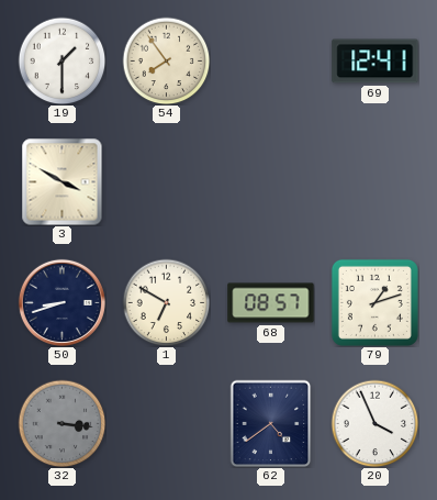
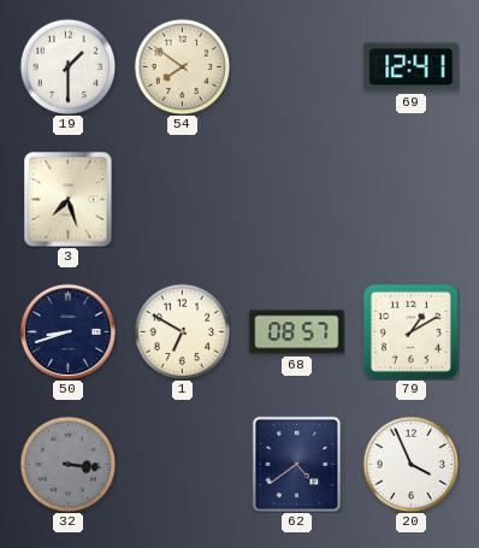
54: 7:54 -> 7:51
3: 3:50 -> 7:27
79: 1:12 -> 1:10
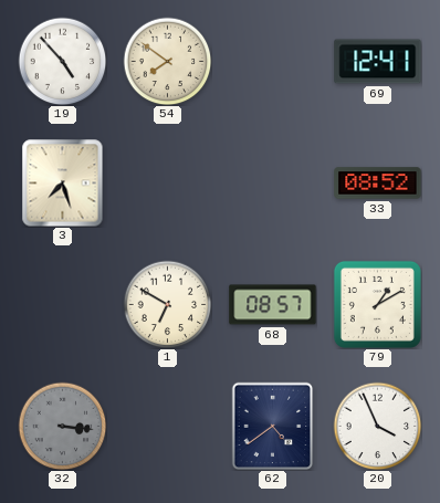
19: 1:30 -> 4:53
33: none -> 08:52
50: 8:42 -> none
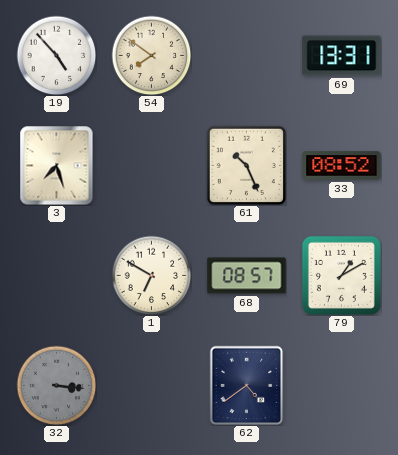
69: 12:41 -> 13:31
61: none -> 10:26
20: 3:56 -> none
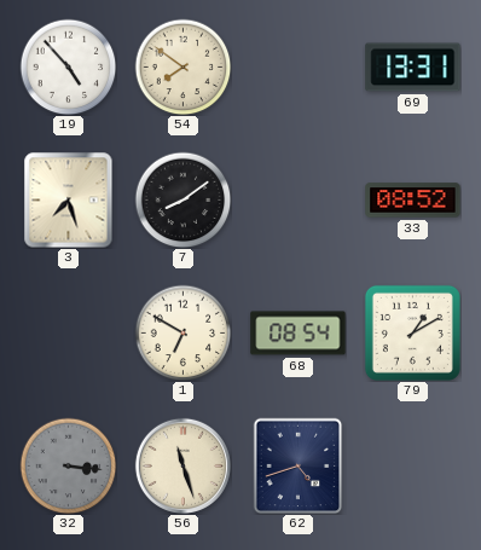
7: none -> 8:09
61: 10:26 -> none
68: 08:57 -> 08:54
56: none -> 11:27
62: 4:39 -> 4:42
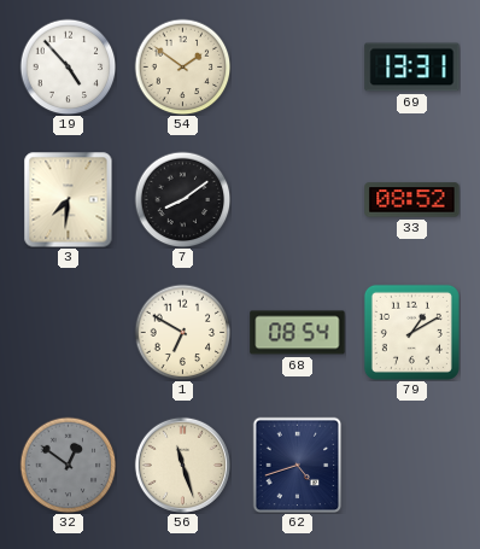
54: 7:51 -> 1:51
3: 7:27 -> 7:31
32: 3:16 -> 12:51
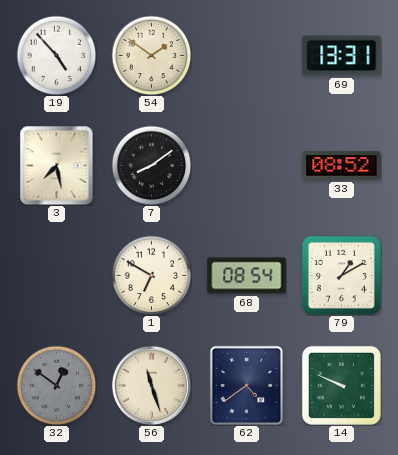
3: 7:31 -> 7:28
62: 4:42 -> 4:39
14: none -> 9:49
